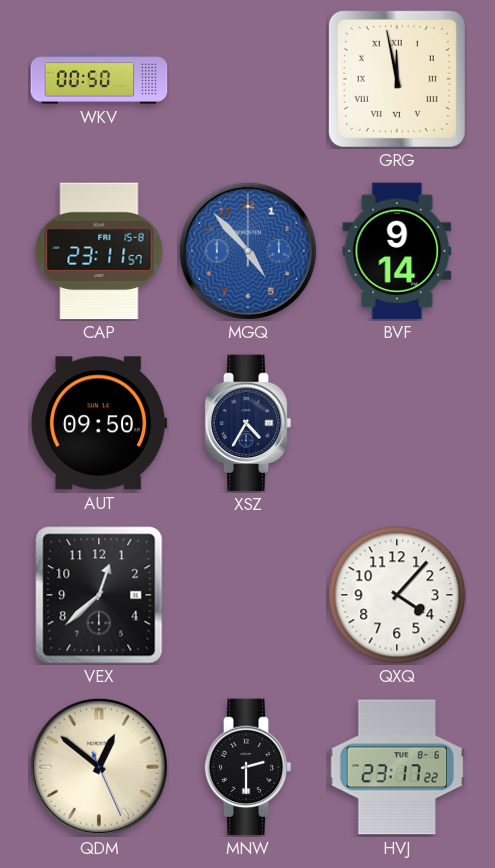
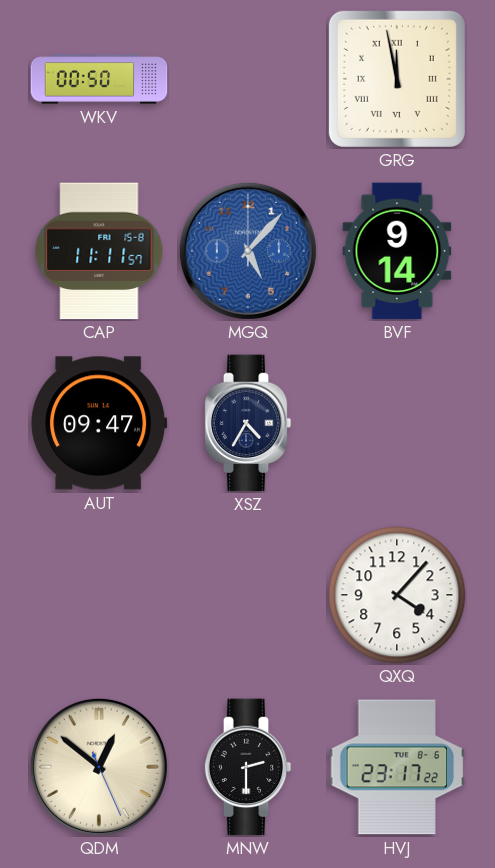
CAP: 23:11 -> 11:11
MGQ: 4:53 -> 5:07
AUT: 09:50 -> 09:47
VEX: 12:38 -> none
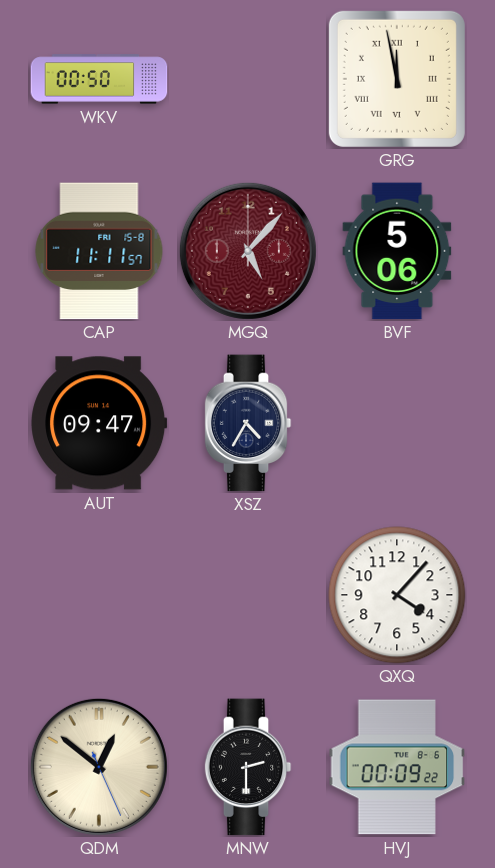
MGQ dial: blue -> burgundy
BVF: 9:14 -> 5:06
HVJ: 23:17 -> 00:09
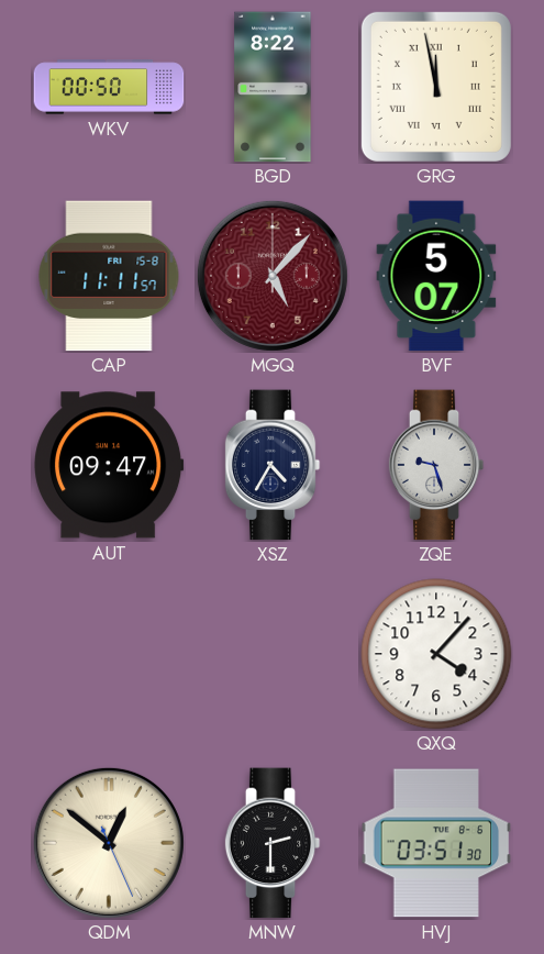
BGD: none -> 8:22
BVF: 5:06 -> 5:07
ZQE: none -> 9:27
HVJ: 00:09 -> 03:51
